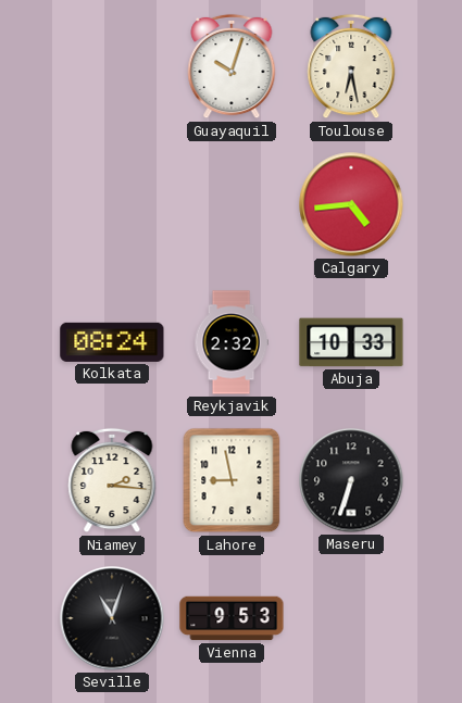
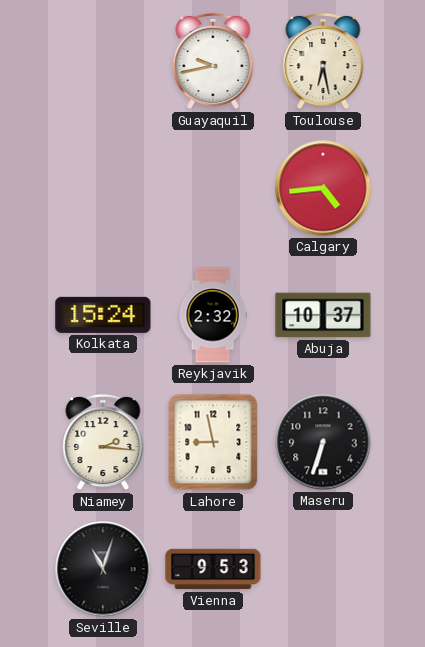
Guayaquil: 10:03 -> 9:43
Kolkata: 08:24 -> 15:24
Abuja: 10:33 -> 10:37
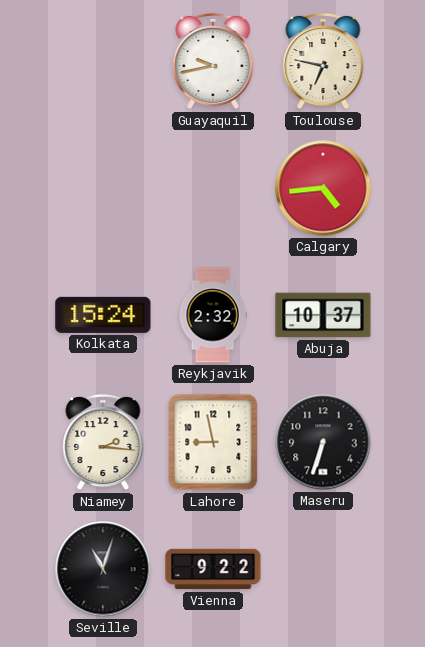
Toulouse: 6:28 -> 6:47
Vienna: 9:53 -> 9:22
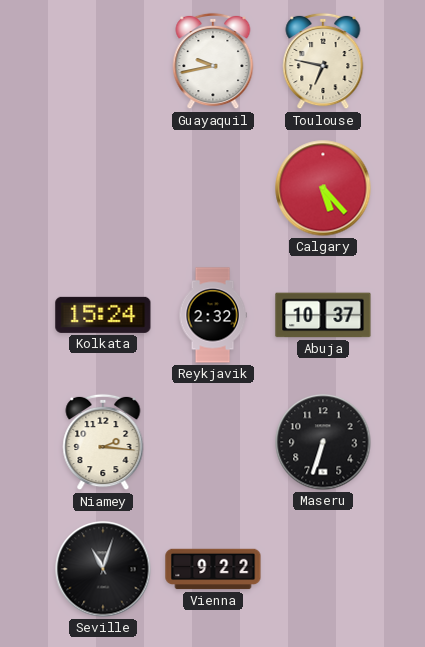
Calgary: 4:44 -> 5:23
Lahore: 8:58 -> none
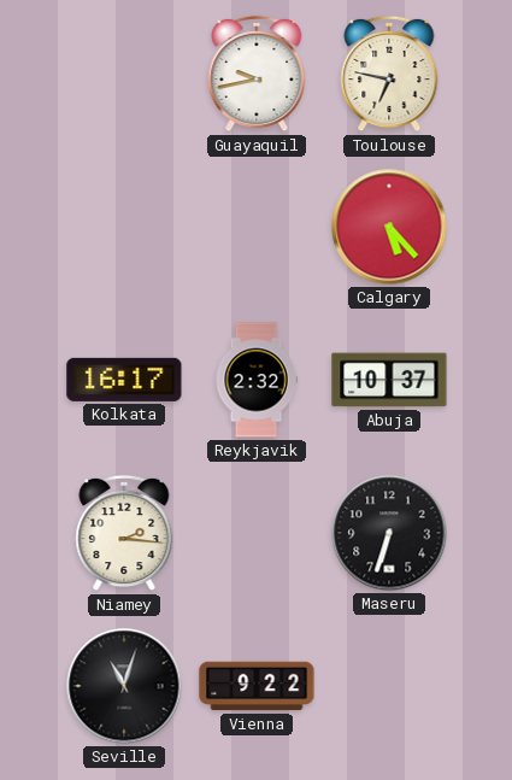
Kolkata: 15:24 -> 16:17
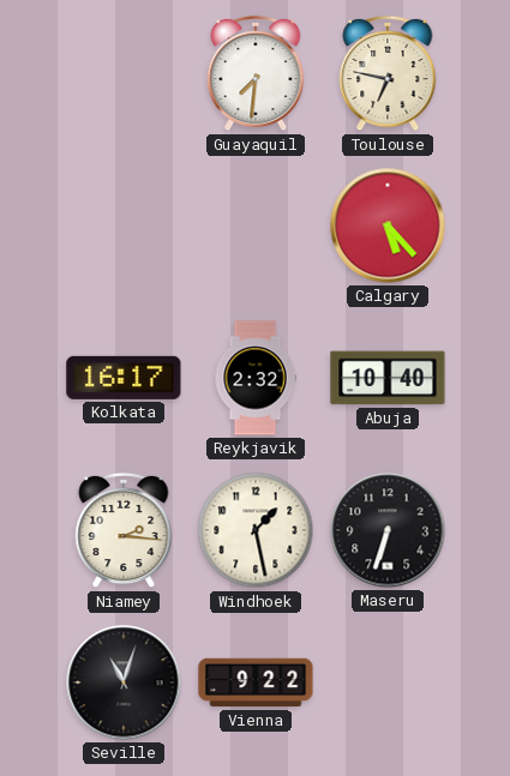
Guayaquil: 9:43 -> 7:31
Abuja: 10:37 -> 10:40
Windhoek: none -> 1:28
